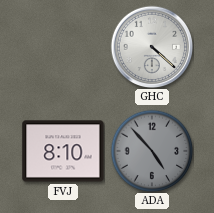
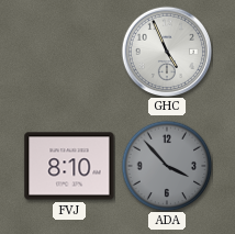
GHC: 4:22 -> 4:56
ADA: 4:53 -> 3:53
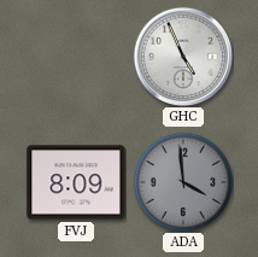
FVJ: 8:10 -> 8:09
ADA: 3:53 -> 3:59
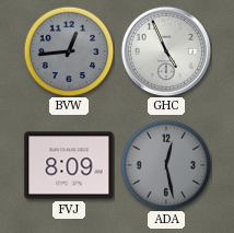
BVW: none -> 12:44
ADA: 3:59 -> 12:28
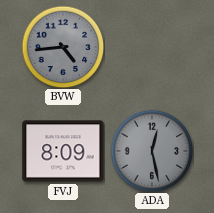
BVW: 12:44 -> 4:44
GHC: 4:56 -> none
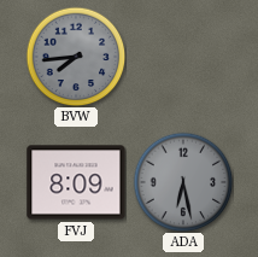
BVW: 4:44 -> 7:44
ADA: 12:28 -> 6:28
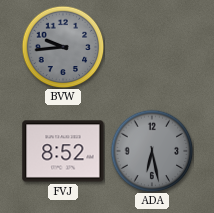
BVW: 7:44 -> 9:44
FVJ: 8:09 -> 8:52
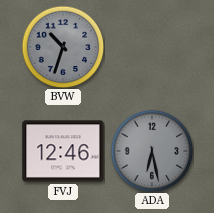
BVW: 9:44 -> 10:33
FVJ: 8:52 -> 12:46
